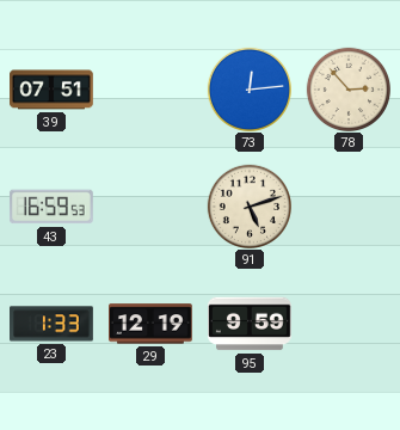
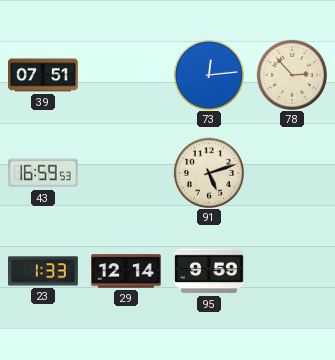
29: 12:19 -> 12:14
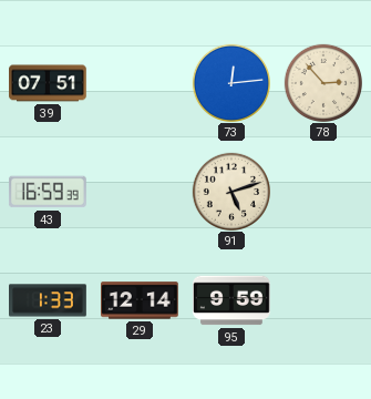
43: 16:59:53 -> 16:59:39
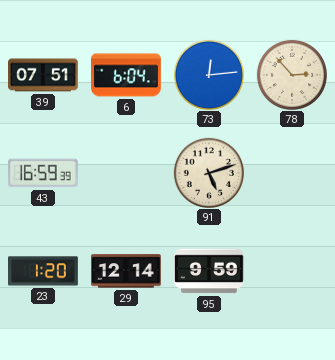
6: none -> 6:04
23: 1:33 -> 1:20
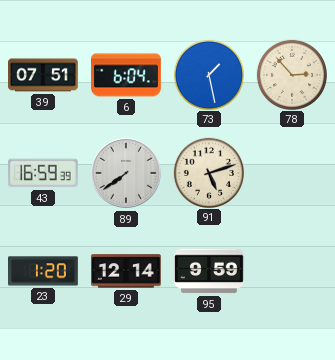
73: 12:14 -> 1:28
89: none -> 7:39
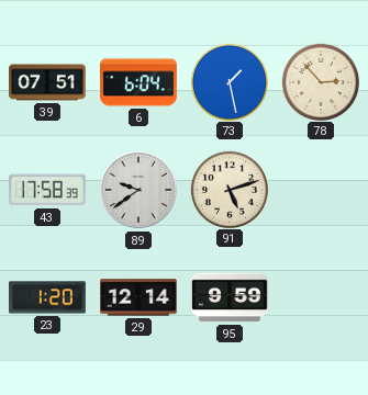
43: 16:59 -> 17:58
89: 7:39 -> 9:39
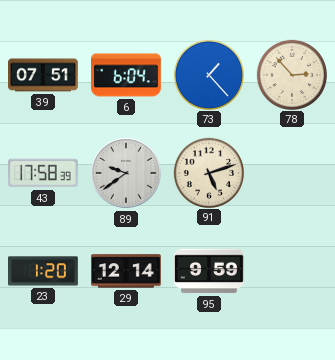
73: 1:28 -> 1:23
